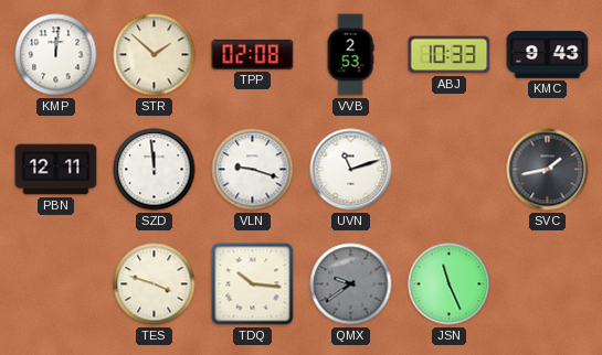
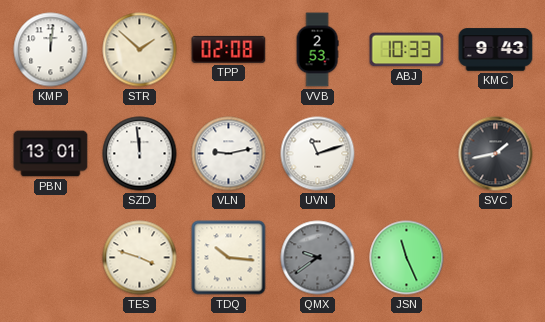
PBN: 12:11 -> 13:01
VLN: 9:18 -> 9:13
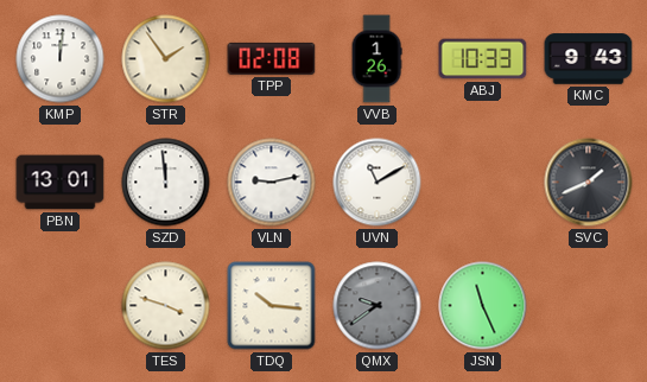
STR: 1:52 -> 1:54
VVB: 2:53 -> 1:26
UVN: 11:12 -> 11:10
SVC: 1:43 -> 1:41
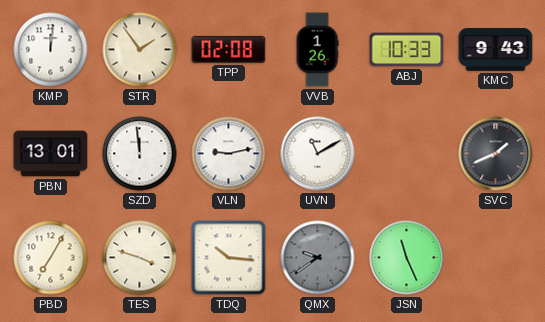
PBD: none -> 7:05
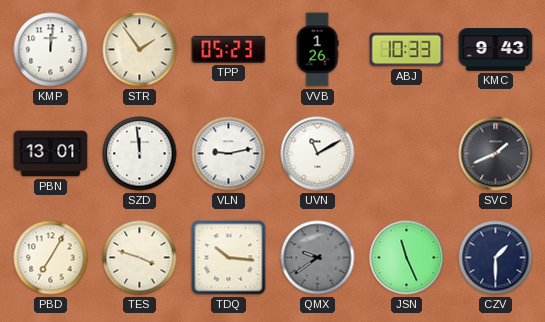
TPP: 02:08 -> 05:23
CZV: none -> 1:30
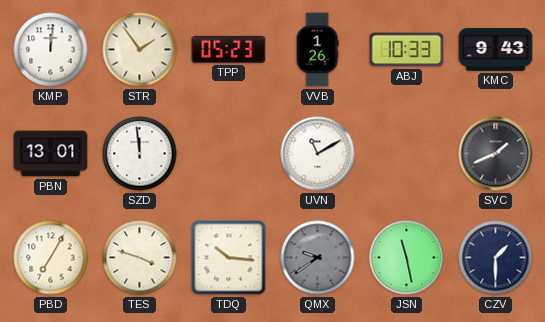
VLN: 9:13 -> none
JSN: 11:26 -> 11:28
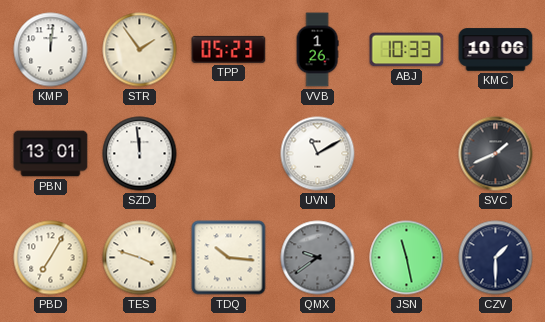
KMC: 9:43 -> 10:06
